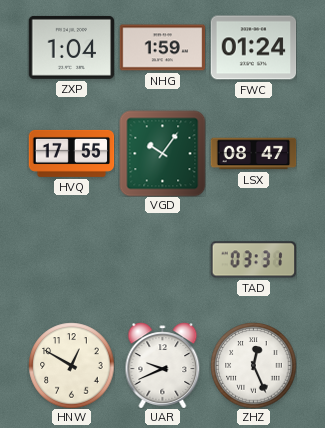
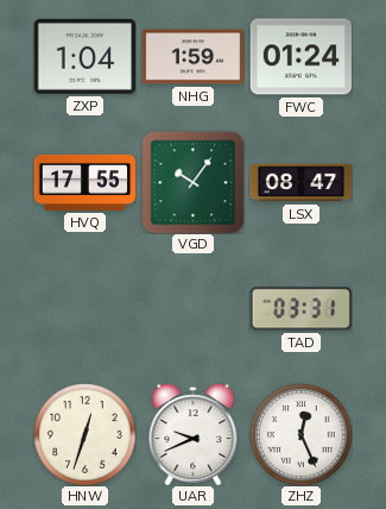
HNW: 12:50 -> 12:33
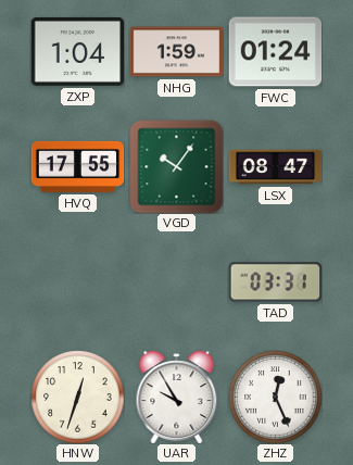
UAR: 9:41 -> 9:55
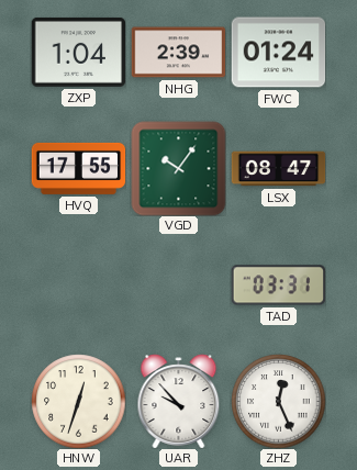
NHG: 1:59 -> 2:39
UAR: 9:55 -> 9:53
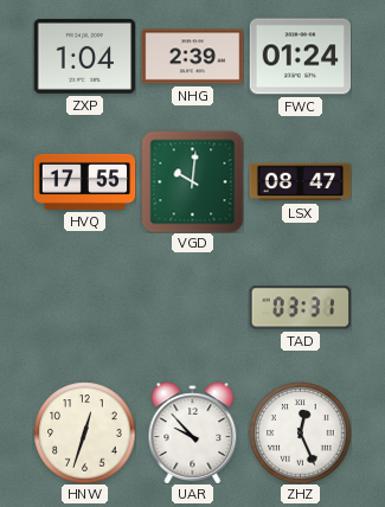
VGD: 10:06 -> 10:01
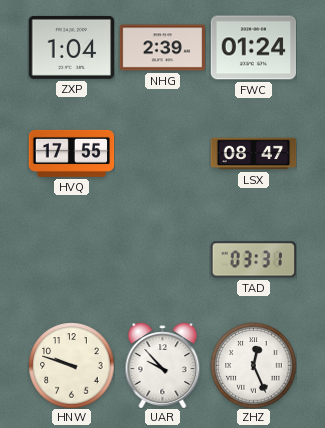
VGD: 10:01 -> none
HNW: 12:33 -> 9:48
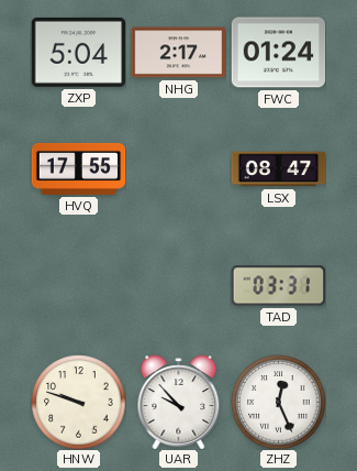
ZXP: 1:04 -> 5:04
NHG: 2:39 -> 2:17
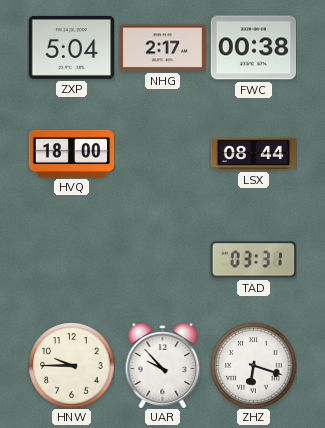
FWC: 01:24 -> 00:38
HVQ: 17:55 -> 18:00
LSX: 08:47 -> 08:44
HNW: 9:48 -> 9:45
ZHZ: 12:26 -> 6:18
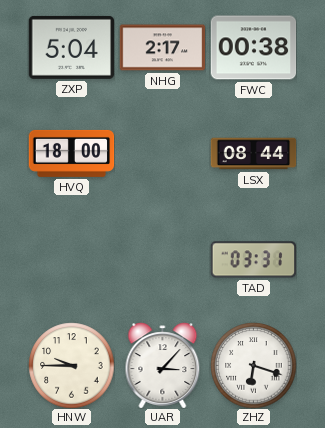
UAR: 9:53 -> 3:07
